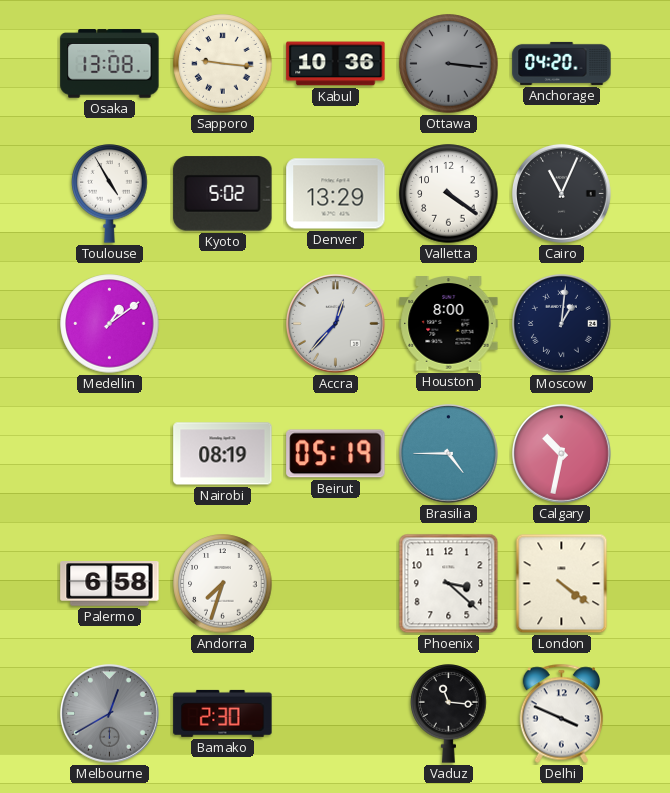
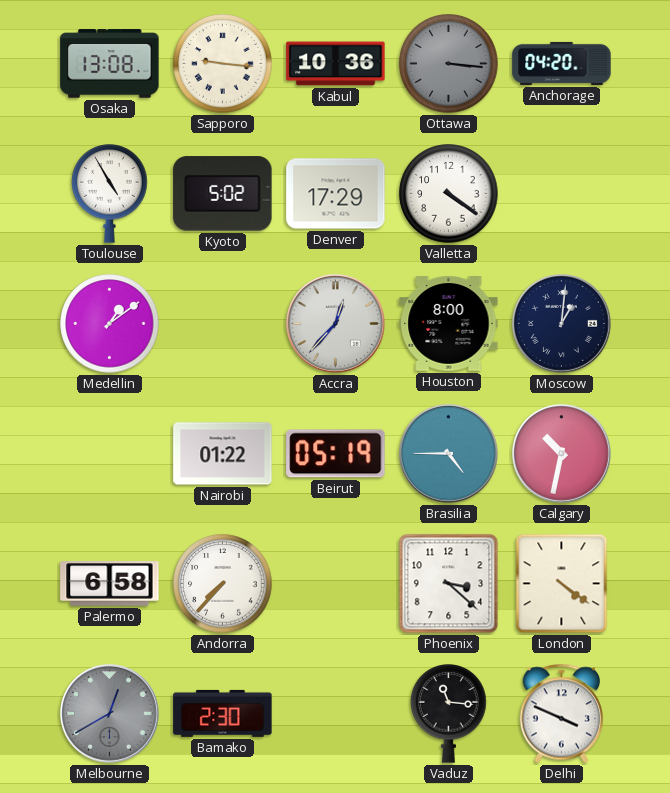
Denver: 13:29 -> 17:29
Cairo: 11:04 -> none
Nairobi: 08:19 -> 01:22
Andorra: 7:33 -> 7:37
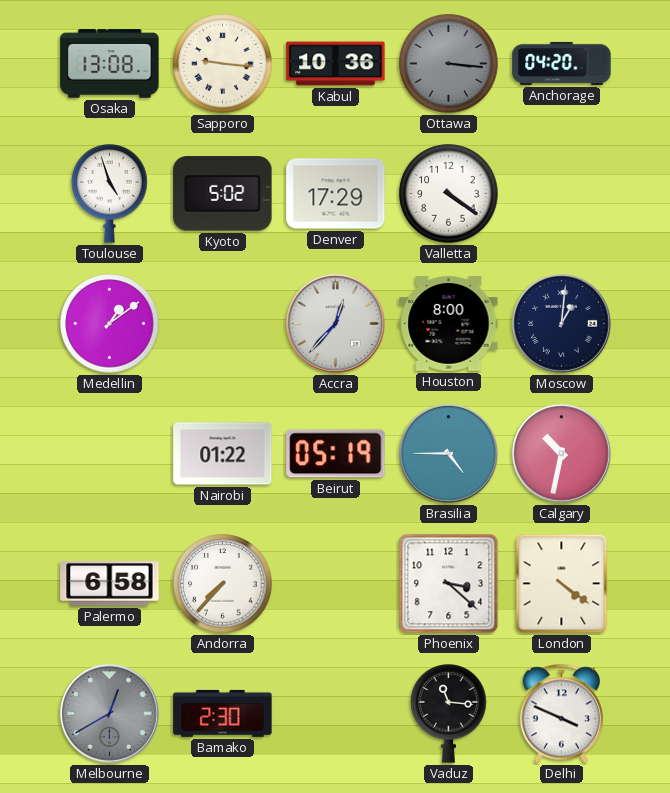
Toulouse: 4:55 -> 4:57
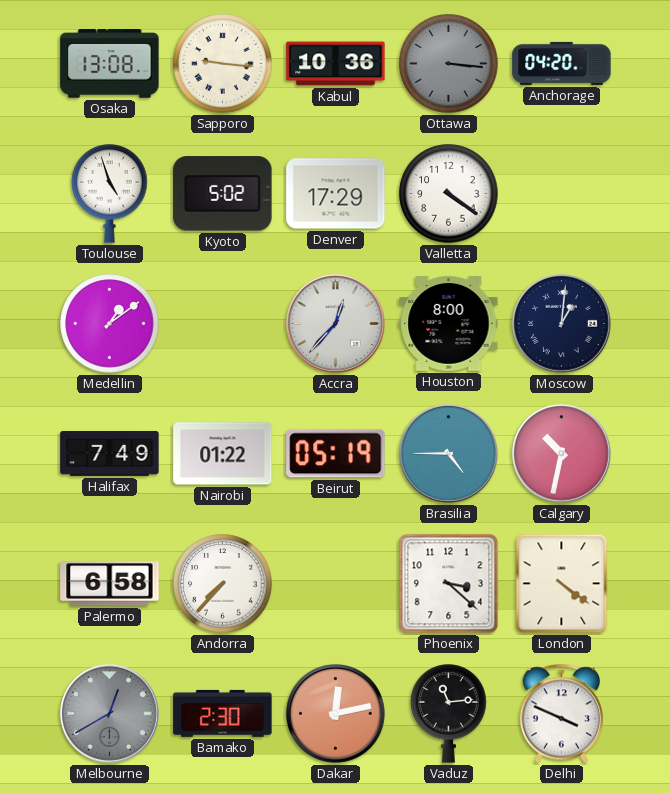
Halifax: none -> 7:49
Dakar: none -> 12:13
Vaduz: 11:16 -> 11:14
